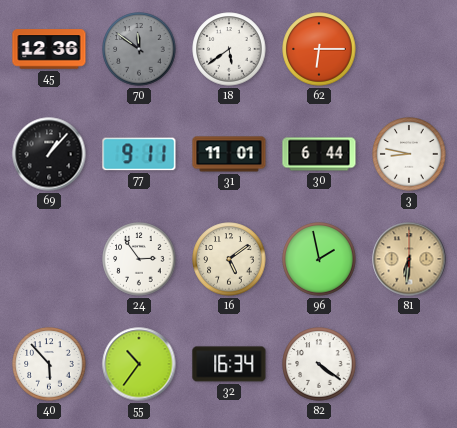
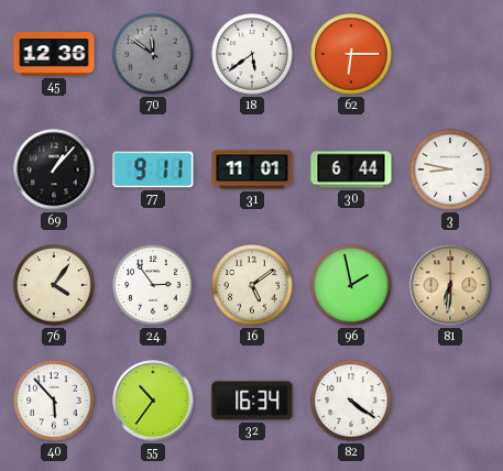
76: none -> 4:06
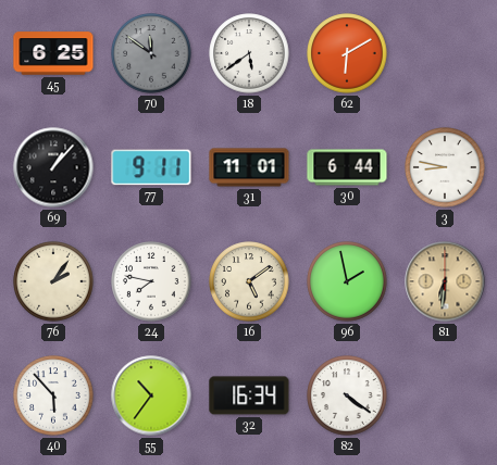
45: 12:36 -> 6:25
62: 6:15 -> 6:10
76: 4:06 -> 2:06
24: 2:54 -> 7:47
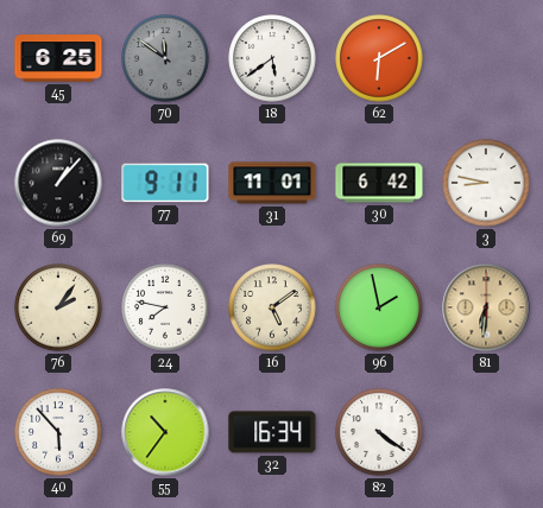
30: 6:44 -> 6:42
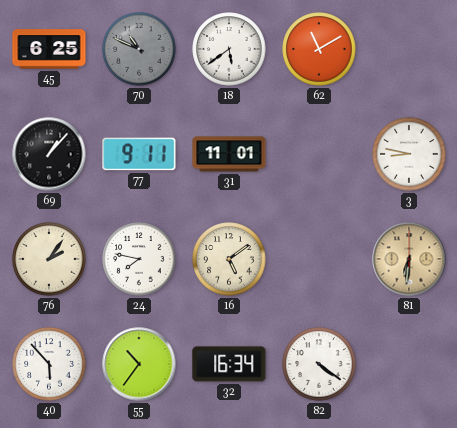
70: 11:51 -> 10:49
62: 6:10 -> 11:10
30: 6:42 -> none
96: 1:58 -> none
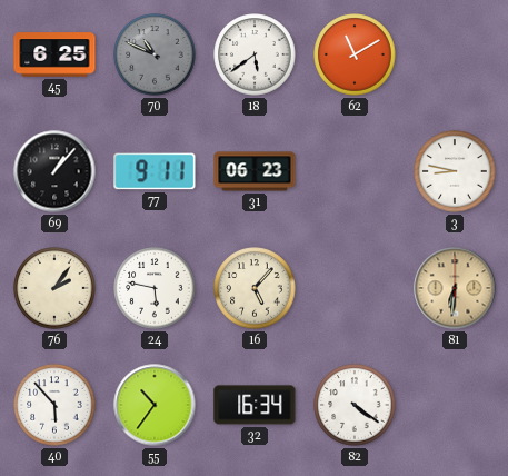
31: 11:01 -> 06:23
24: 7:47 -> 5:47
16: 5:09 -> 5:07
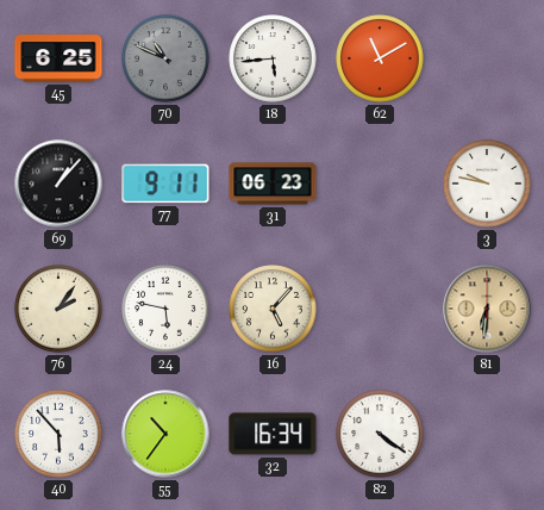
18: 5:39 -> 5:44
3: 8:47 -> 9:47
